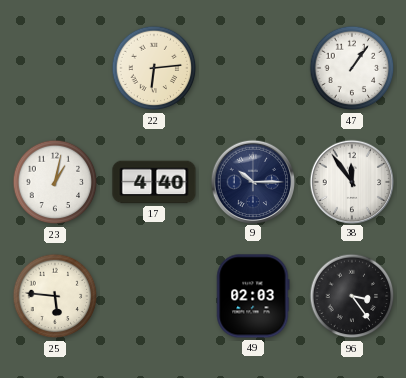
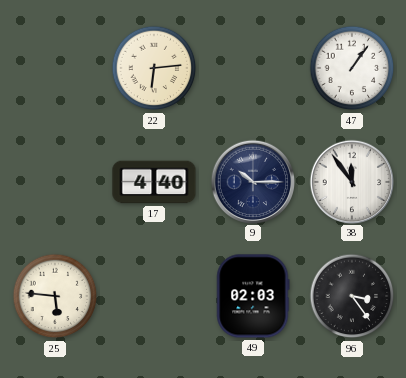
23: 1:02 -> none
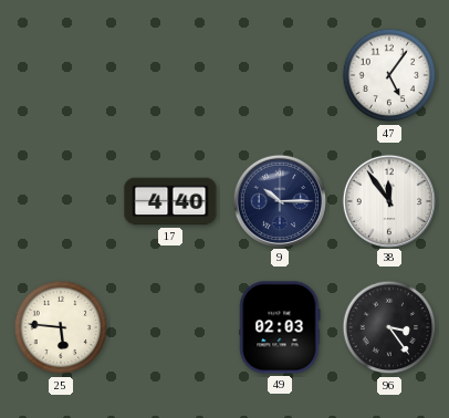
22: 6:14 -> none
47: 1:06 -> 5:06
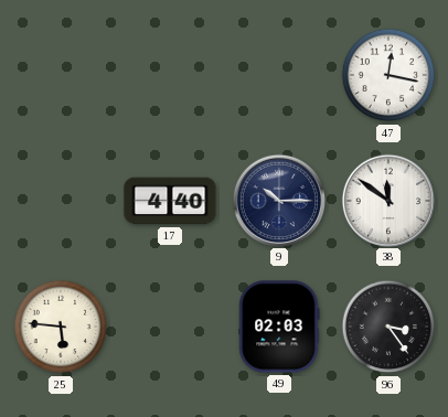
47: 5:06 -> 12:17
38: 11:54 -> 11:51
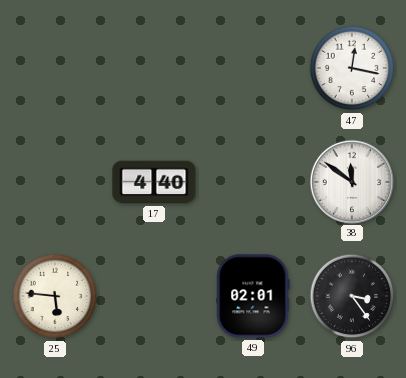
9: 10:15 -> none
49: 02:03 -> 02:01
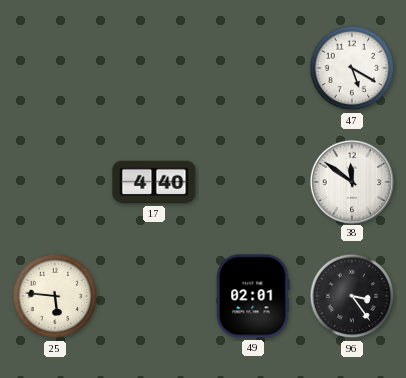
47: 12:17 -> 5:20
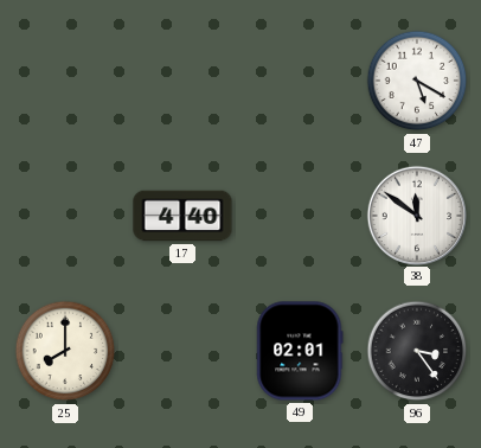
25: 5:46 -> 8:00
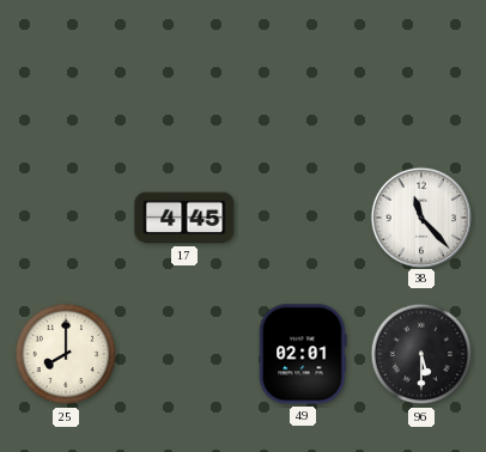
47: 5:20 -> none
17: 4:40 -> 4:45
38: 11:51 -> 11:23
96: 3:24 -> 5:30
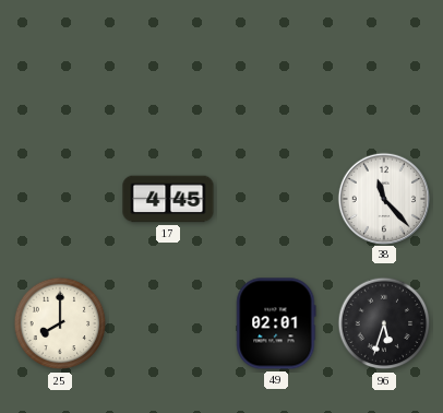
96: 5:30 -> 5:33
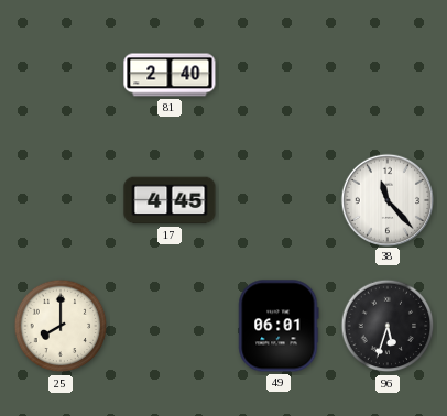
81: none -> 2:40
49: 02:01 -> 06:01
